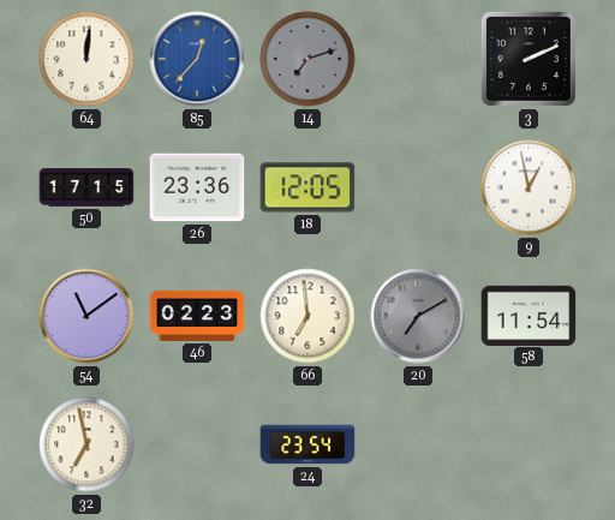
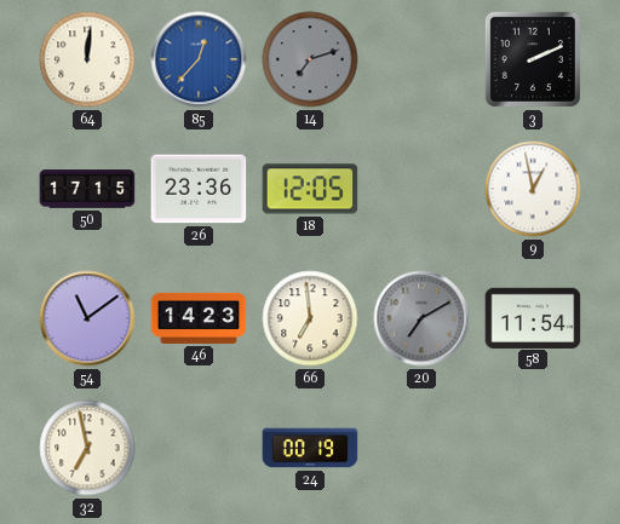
46: 02:23 -> 14:23
24: 23:54 -> 00:19
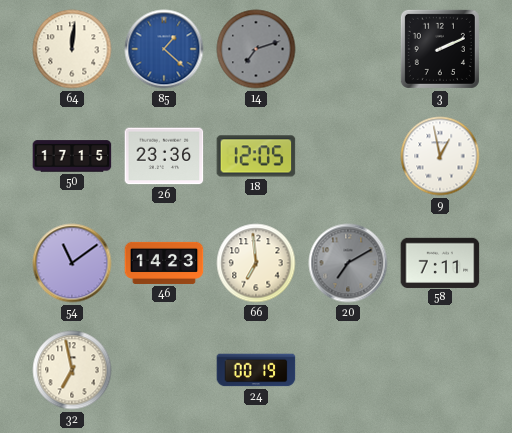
85: 12:37 -> 1:22
58: 11:54 -> 7:11
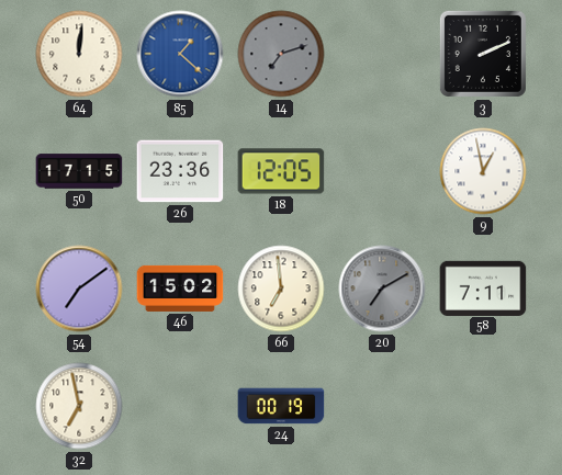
54: 11:09 -> 7:09
46: 14:23 -> 15:02
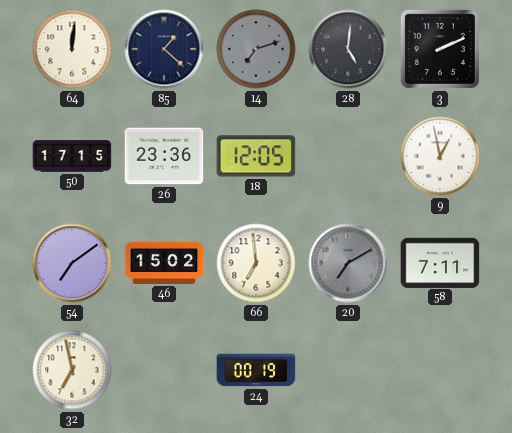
85 dial: blue -> navy
28: none -> 5:01
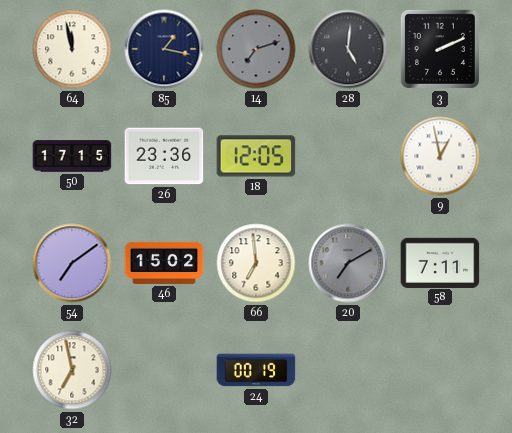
64: 12:01 -> 11:58
85: 1:22 -> 1:17
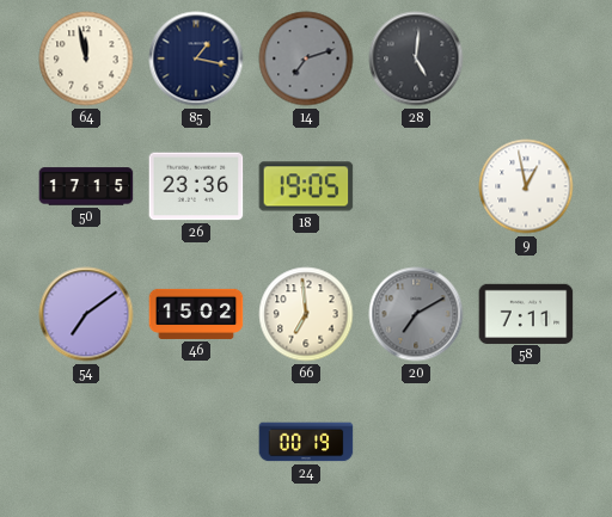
3: 2:11 -> none
18: 12:05 -> 19:05
32: 6:58 -> none
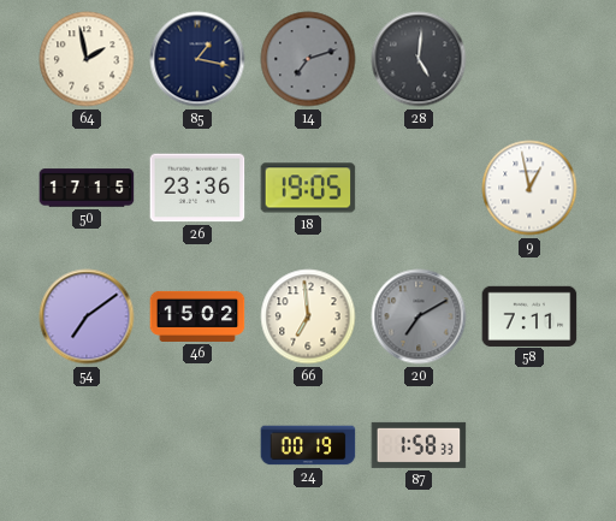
64: 11:58 -> 1:58
87: none -> 1:58
